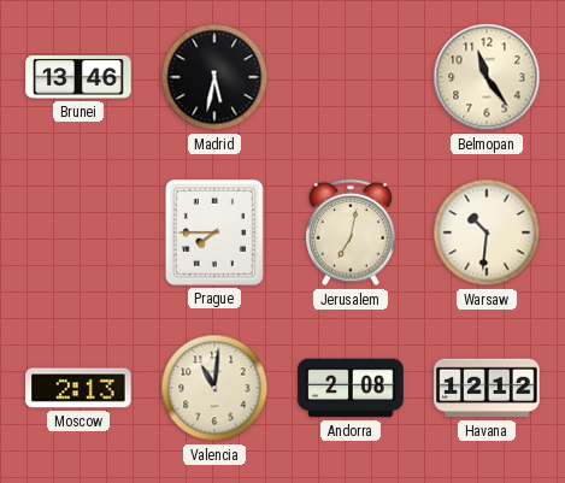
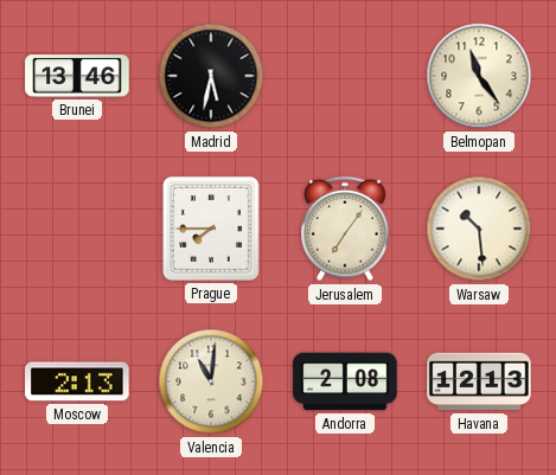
Jerusalem: 7:02 -> 7:06
Warsaw: 10:31 -> 10:29
Havana: 12:12 -> 12:13
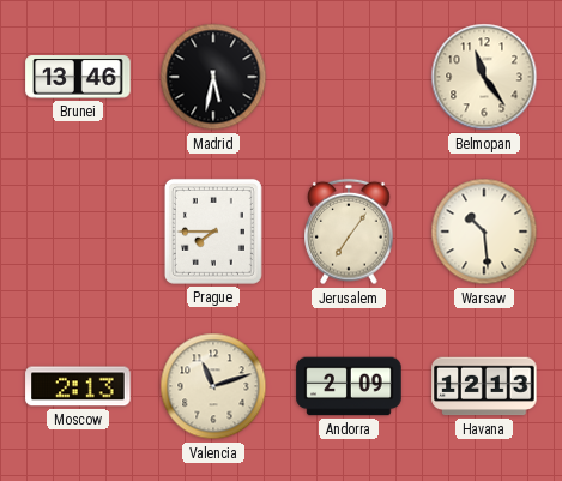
Valencia: 11:01 -> 11:12
Andorra: 2:08 -> 2:09
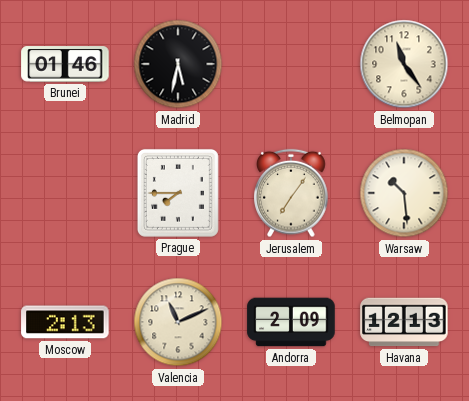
Brunei: 13:46 -> 01:46
Valencia: 11:12 -> 11:11
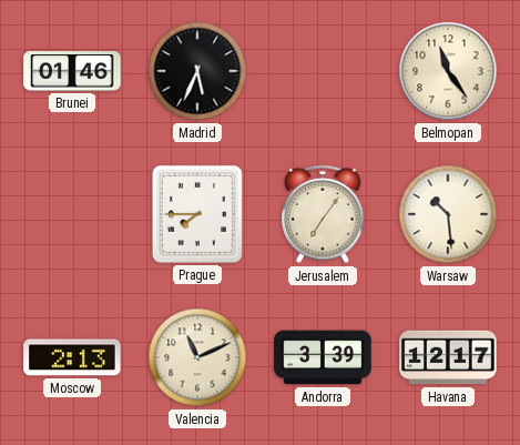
Madrid: 5:32 -> 5:34
Andorra: 2:09 -> 3:39
Havana: 12:13 -> 12:17
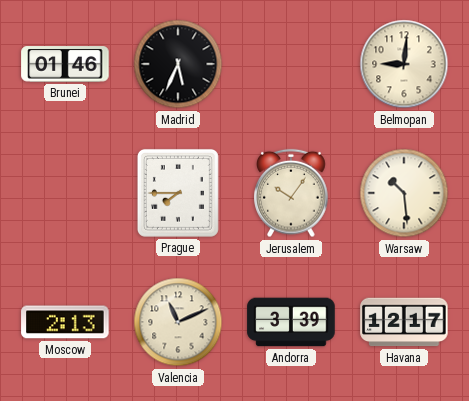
Belmopan: 11:24 -> 9:01
Jerusalem: 7:06 -> 10:06
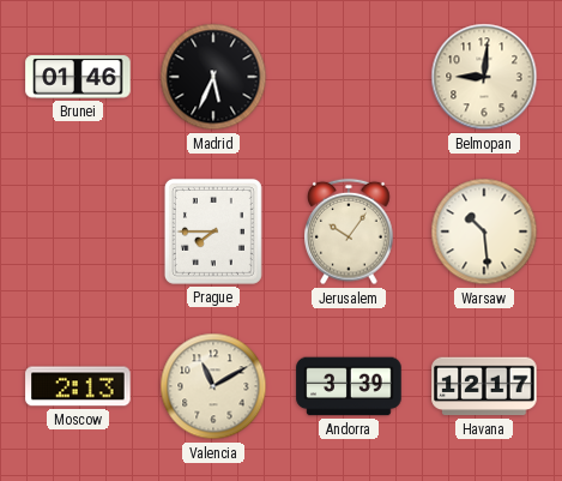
Valencia: 11:11 -> 11:10
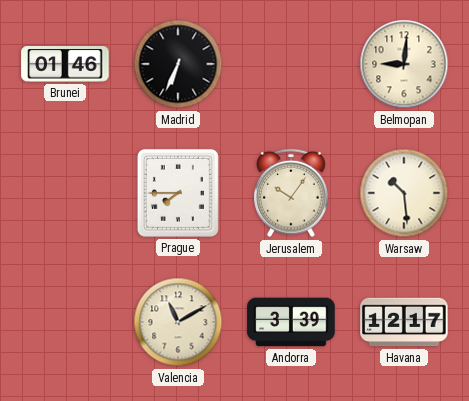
Madrid: 5:34 -> 6:34
Moscow: 2:13 -> none
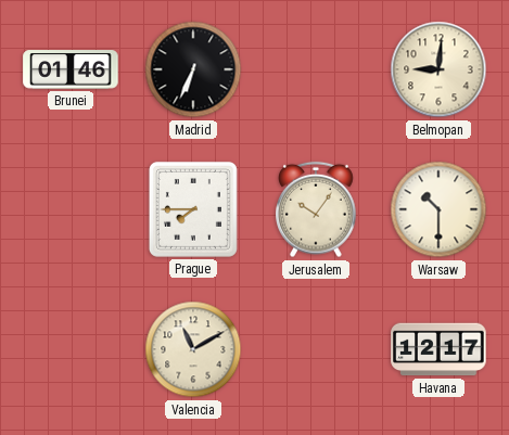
Warsaw: 10:29 -> 10:30
Andorra: 3:39 -> none
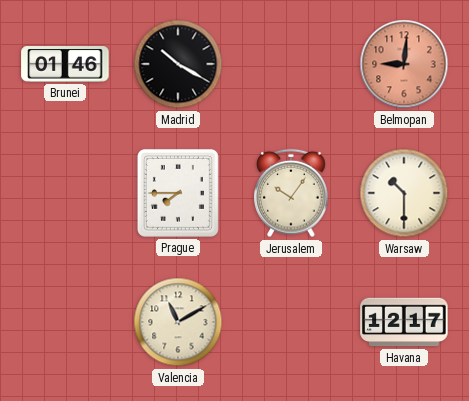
Madrid: 6:34 -> 10:20
Belmopan dial: cream -> salmon
